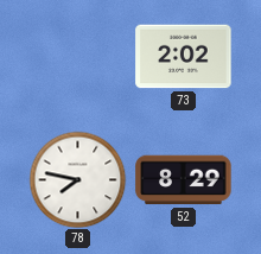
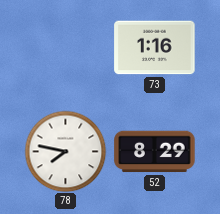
73: 2:02 -> 1:16
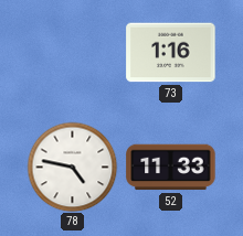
78: 7:47 -> 4:47
52: 8:29 -> 11:33
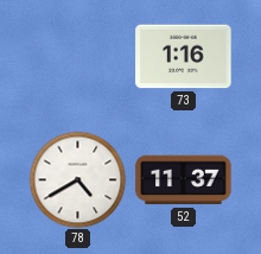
78: 4:47 -> 4:40
52: 11:33 -> 11:37
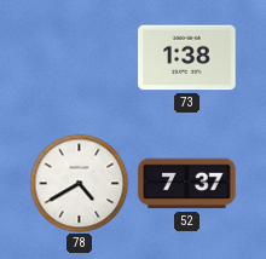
73: 1:16 -> 1:38
52: 11:37 -> 7:37
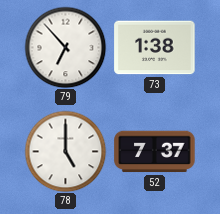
79: none -> 6:53
78: 4:40 -> 5:00
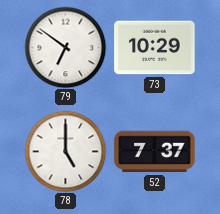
79: 6:53 -> 6:51
73: 1:38 -> 10:29
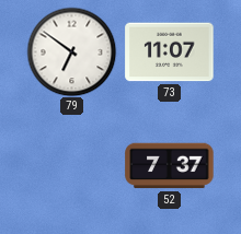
73: 10:29 -> 11:07
78: 5:00 -> none
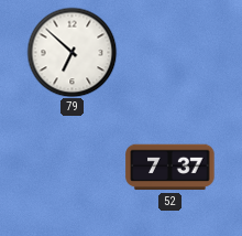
79: 6:51 -> 6:52
73: 11:07 -> none
